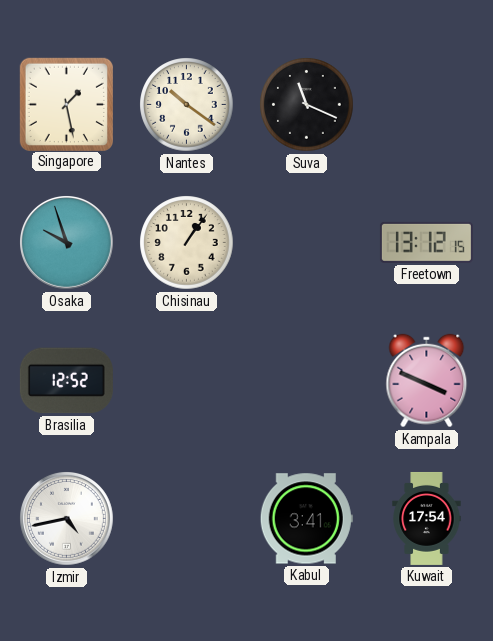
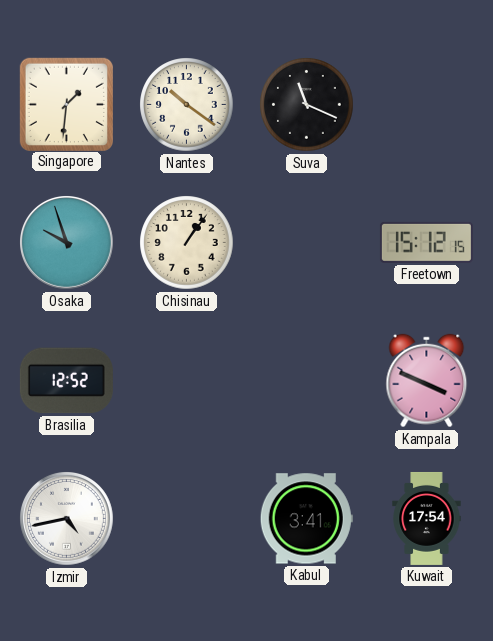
Singapore: 1:28 -> 1:31
Freetown: 13:12 -> 15:12
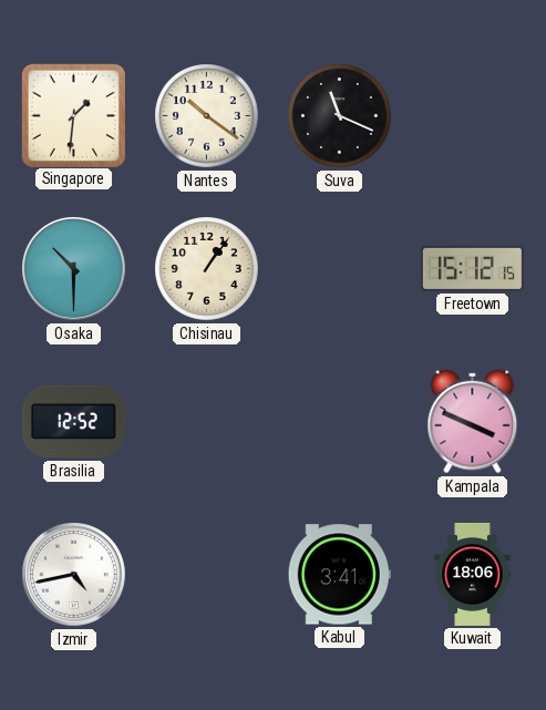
Osaka: 9:57 -> 10:30
Kuwait: 17:54 -> 18:06
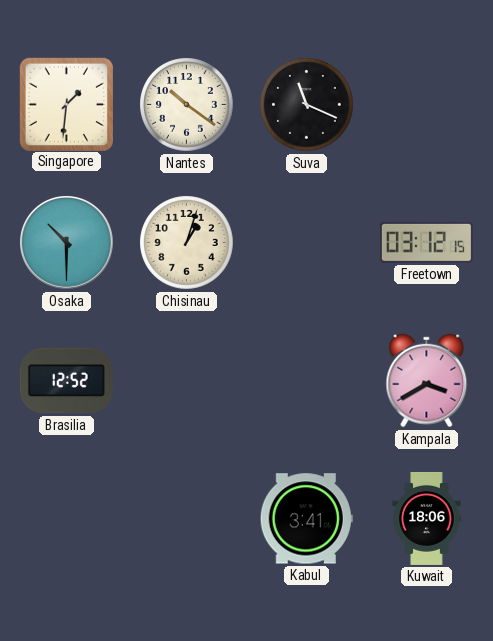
Chisinau: 1:06 -> 1:03
Freetown: 15:12 -> 03:12
Kampala: 3:49 -> 3:40
Izmir: 4:43 -> none
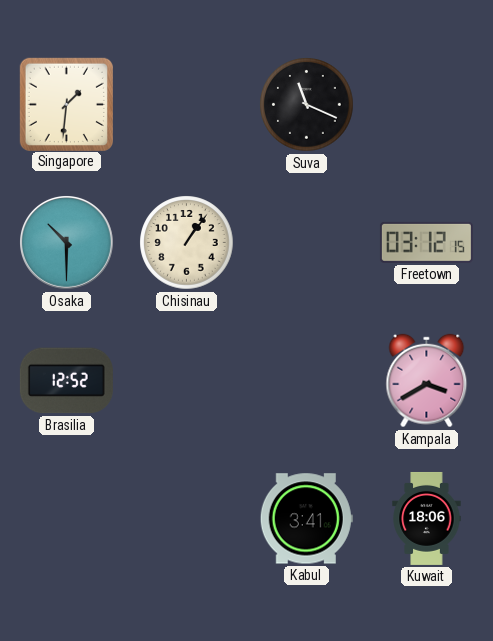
Nantes: 10:21 -> none
Chisinau: 1:03 -> 1:06
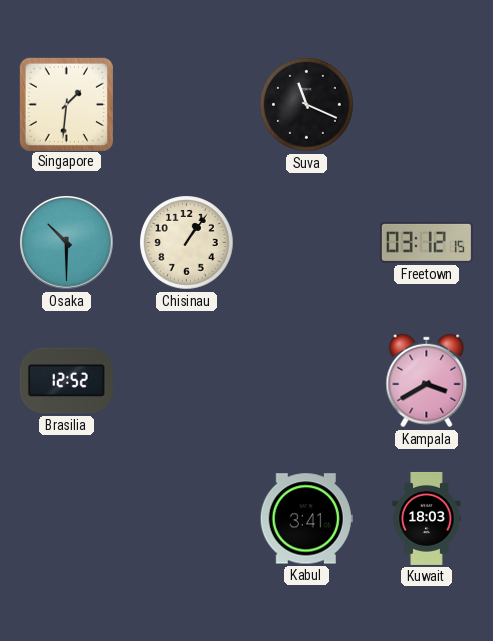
Kuwait: 18:06 -> 18:03
